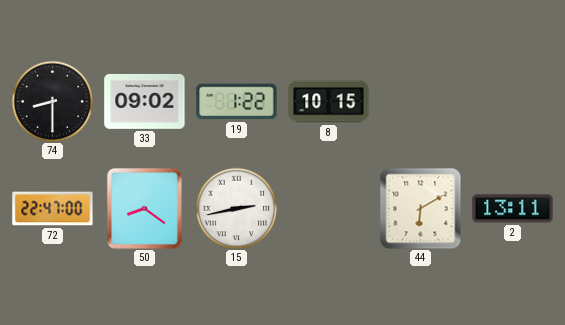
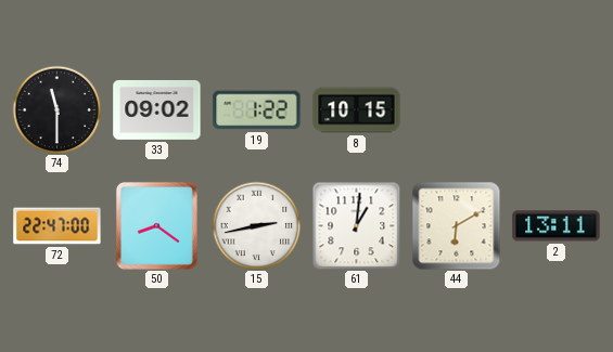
74: 8:30 -> 11:30
61: none -> 1:01
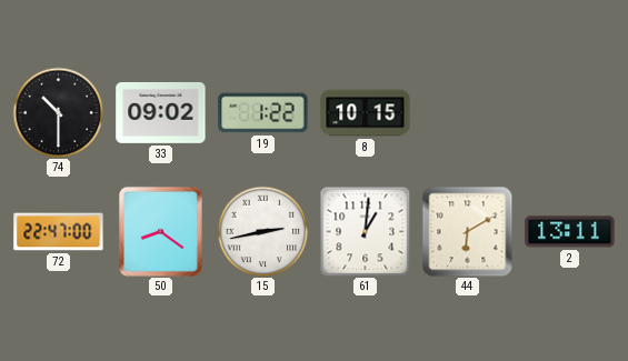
74: 11:30 -> 10:30
